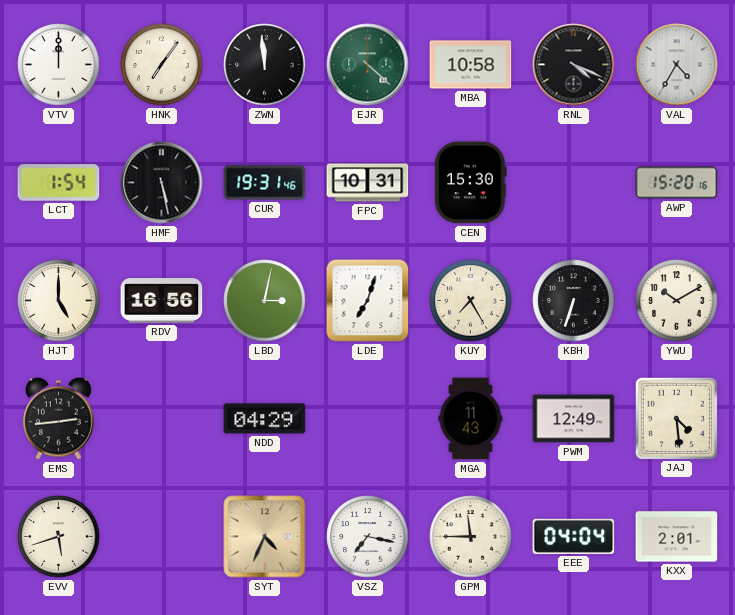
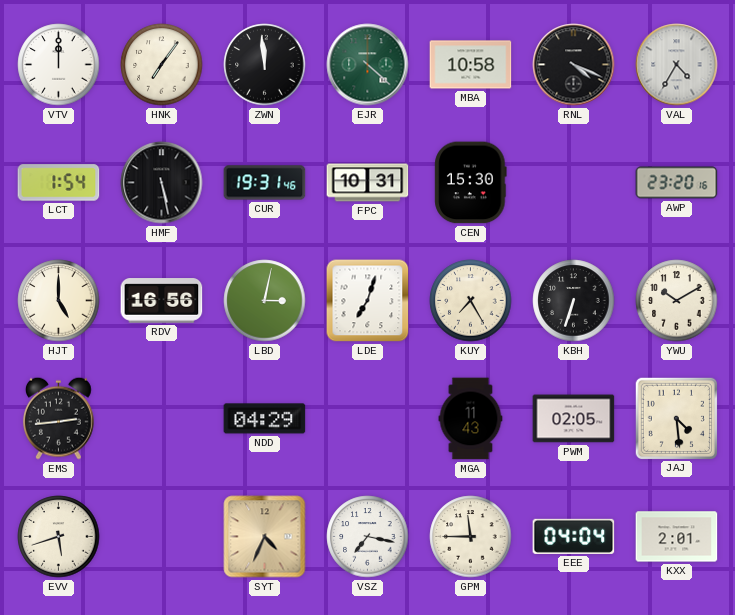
AWP: 15:20 -> 23:20
PWM: 12:49 -> 02:05
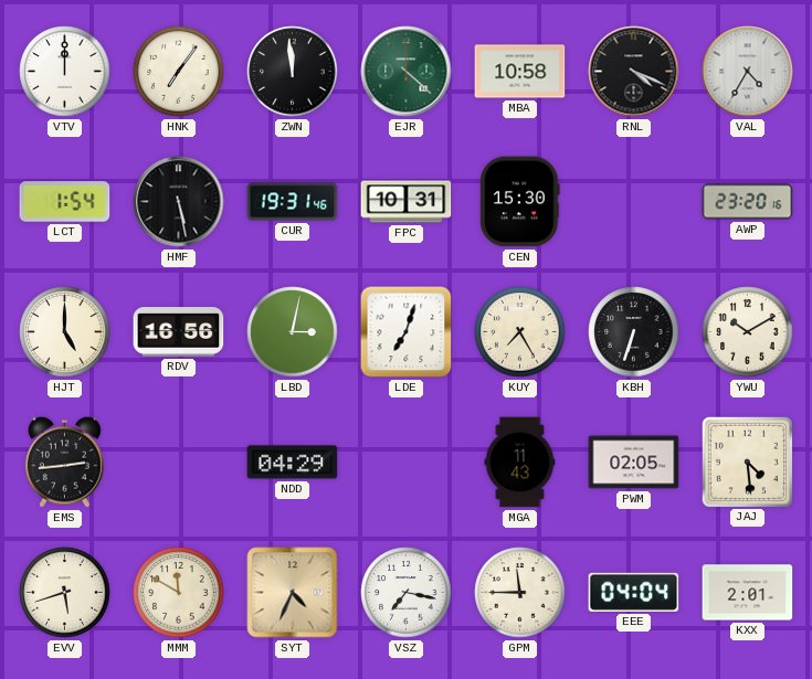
MMM: none -> 11:50
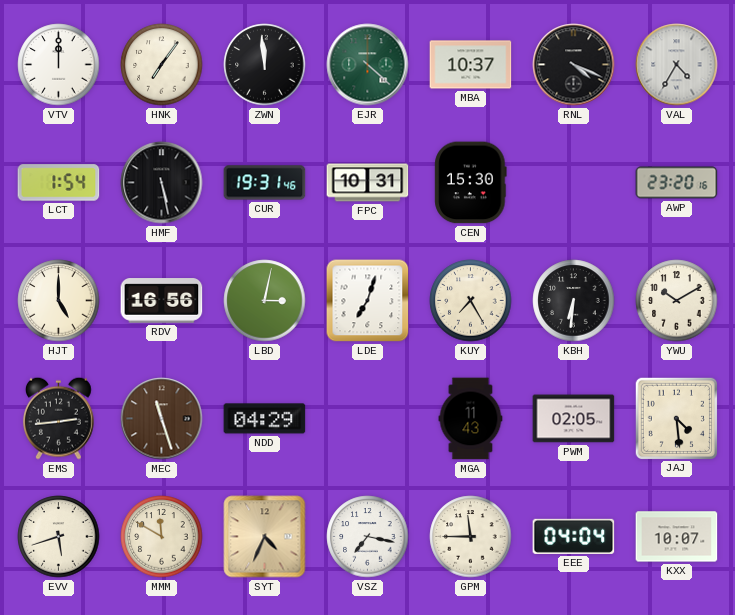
MBA: 10:58 -> 10:37
KBH: 6:33 -> 6:31
MEC: none -> 11:27
KXX: 2:01 -> 10:07
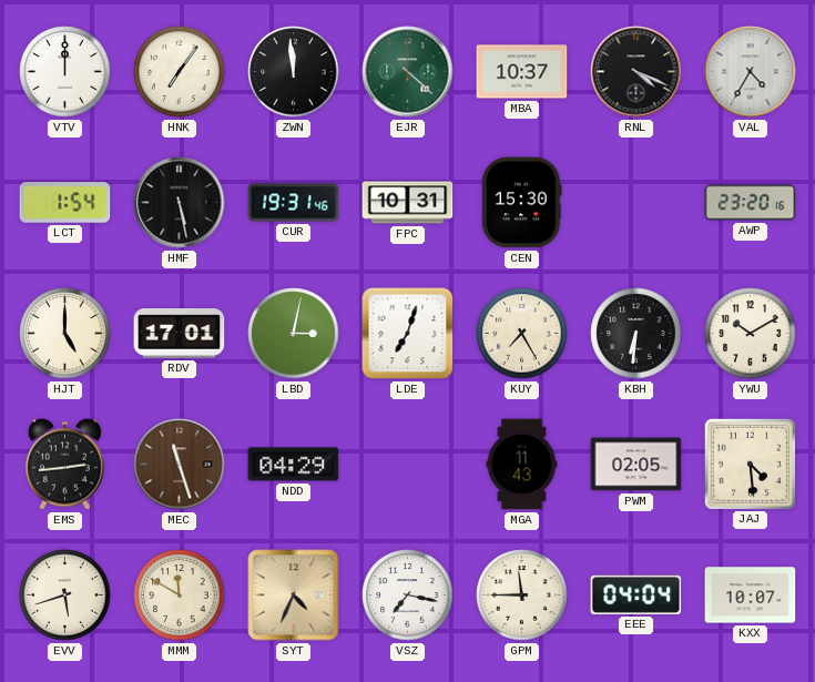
RDV: 16:56 -> 17:01
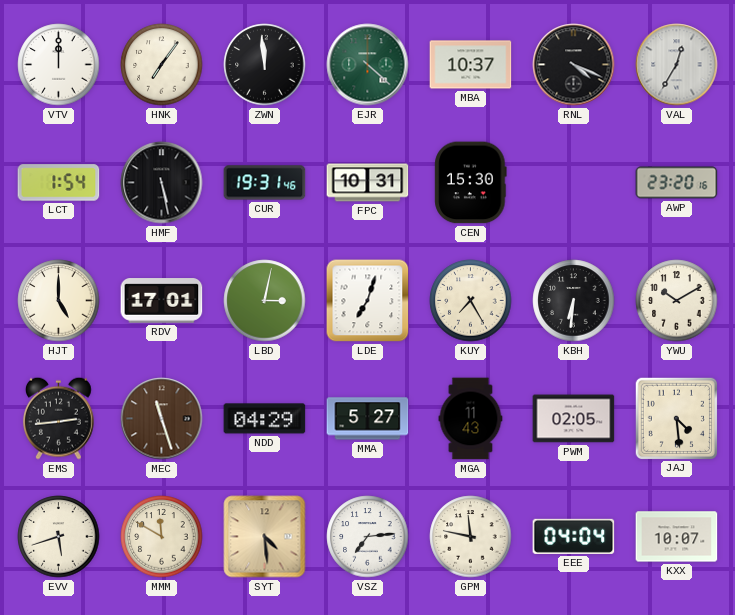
VAL: 4:35 -> 12:35
MMA: none -> 5:27
SYT: 4:34 -> 4:29
VSZ: 7:17 -> 7:14
GPM: 11:45 -> 11:47
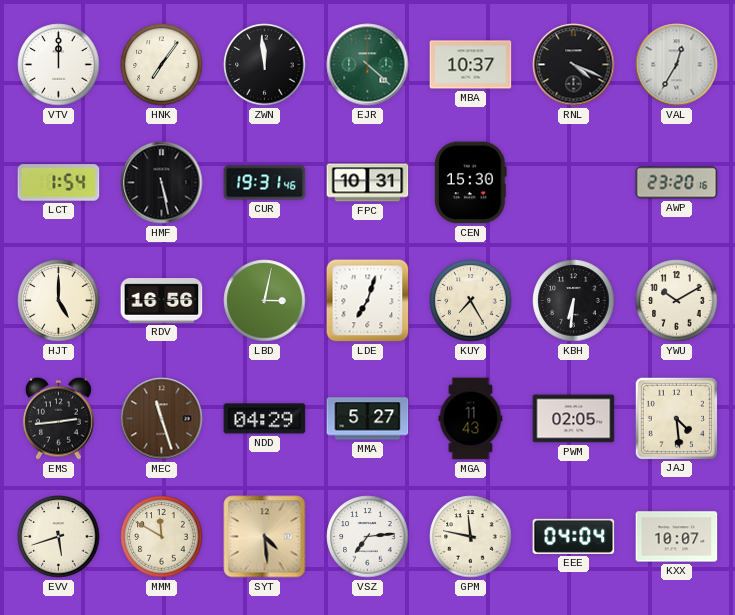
RDV: 17:01 -> 16:56
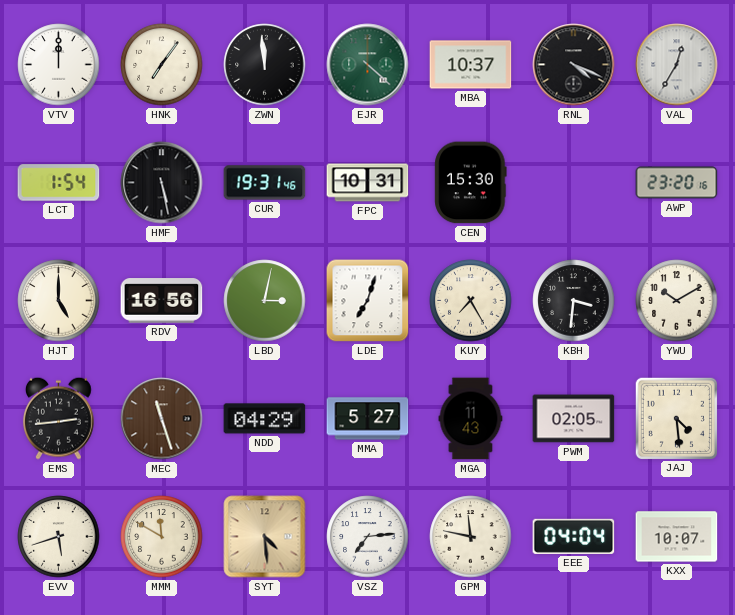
KBH: 6:31 -> 3:31
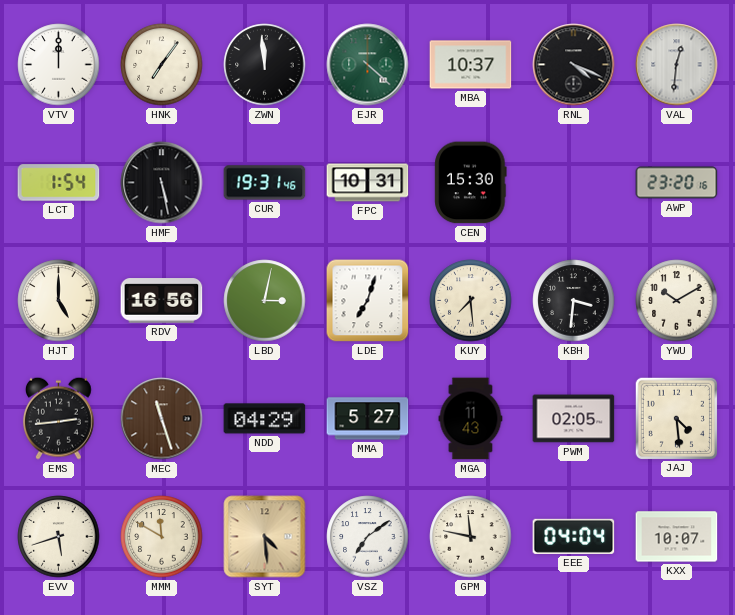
VAL: 12:35 -> 12:31
KUY: 7:25 -> 7:29
VSZ: 7:14 -> 7:09
